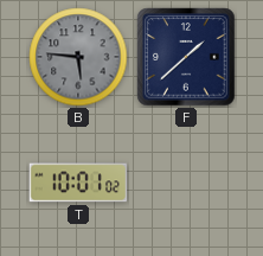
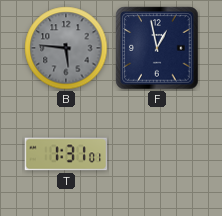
F: 1:38 -> 12:58
T: 10:01 -> 1:31
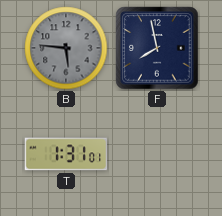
F: 12:58 -> 7:58
